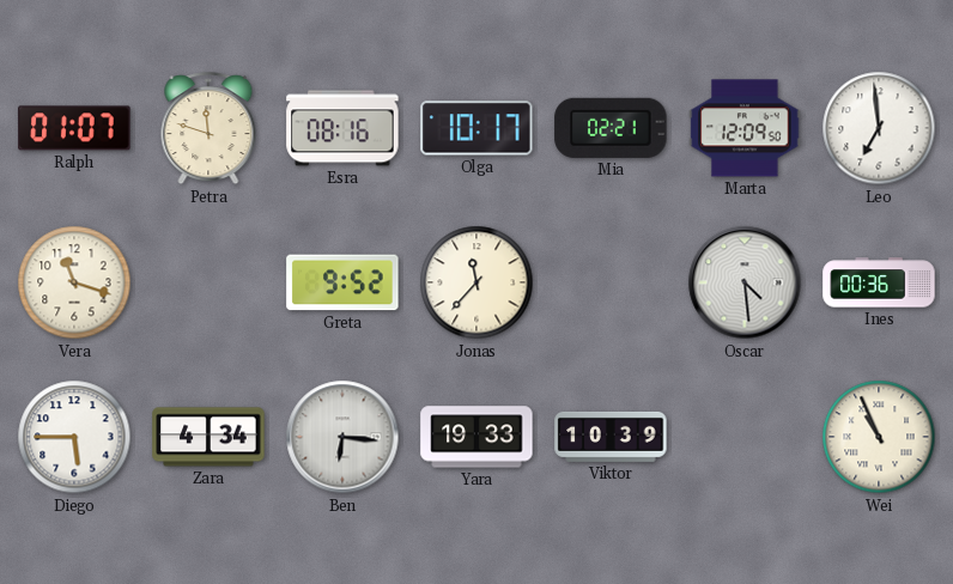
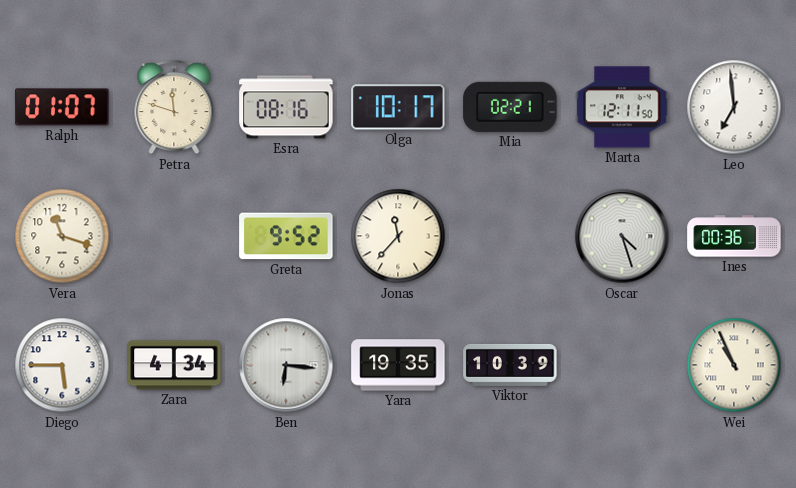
Marta: 12:09 -> 12:11
Oscar: 4:29 -> 4:27
Yara: 19:33 -> 19:35
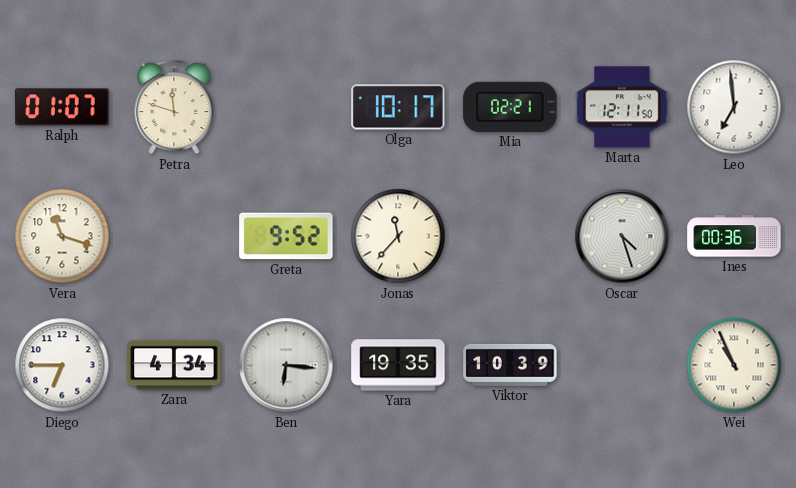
Esra: 08:16 -> none
Diego: 5:45 -> 6:45
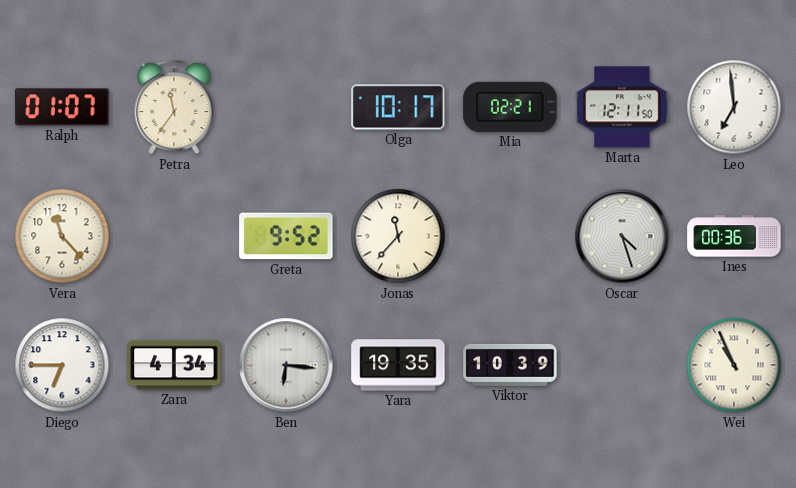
Petra: 11:48 -> 11:36
Vera: 11:18 -> 11:23
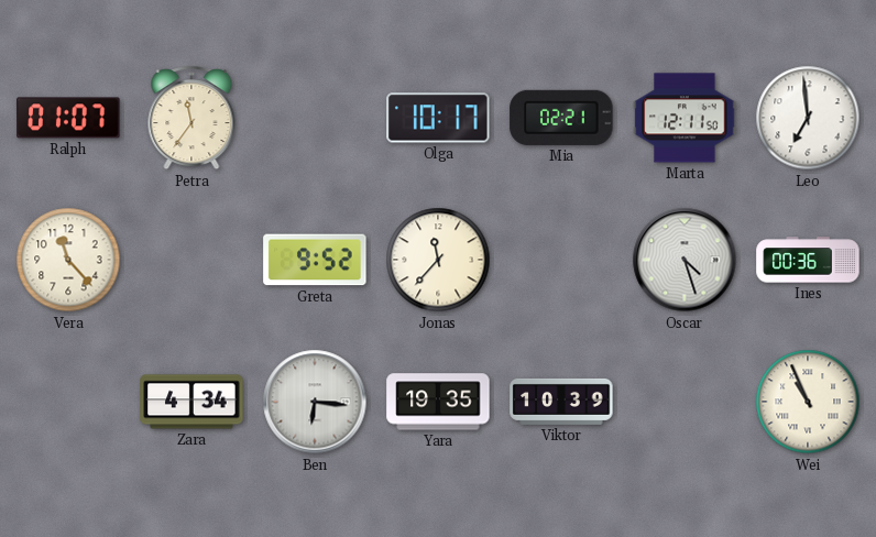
Diego: 6:45 -> none
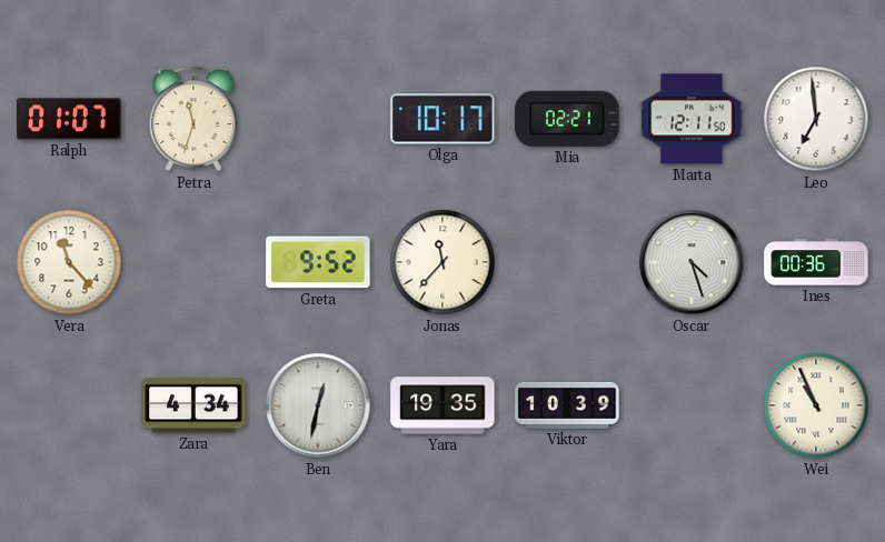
Petra: 11:36 -> 11:33
Ben: 6:16 -> 12:32
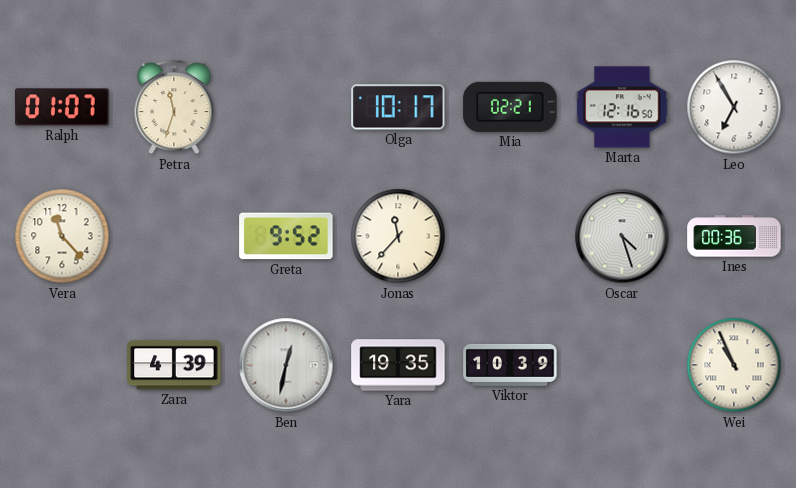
Marta: 12:11 -> 12:16
Leo: 6:59 -> 6:55
Zara: 4:34 -> 4:39
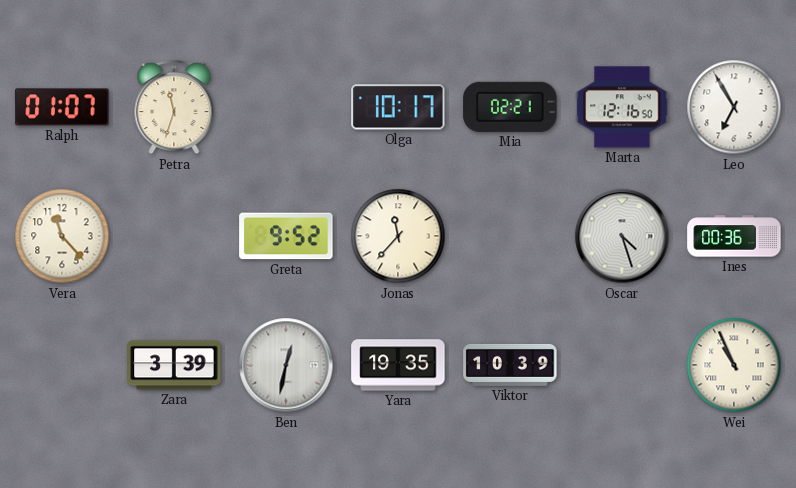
Zara: 4:39 -> 3:39
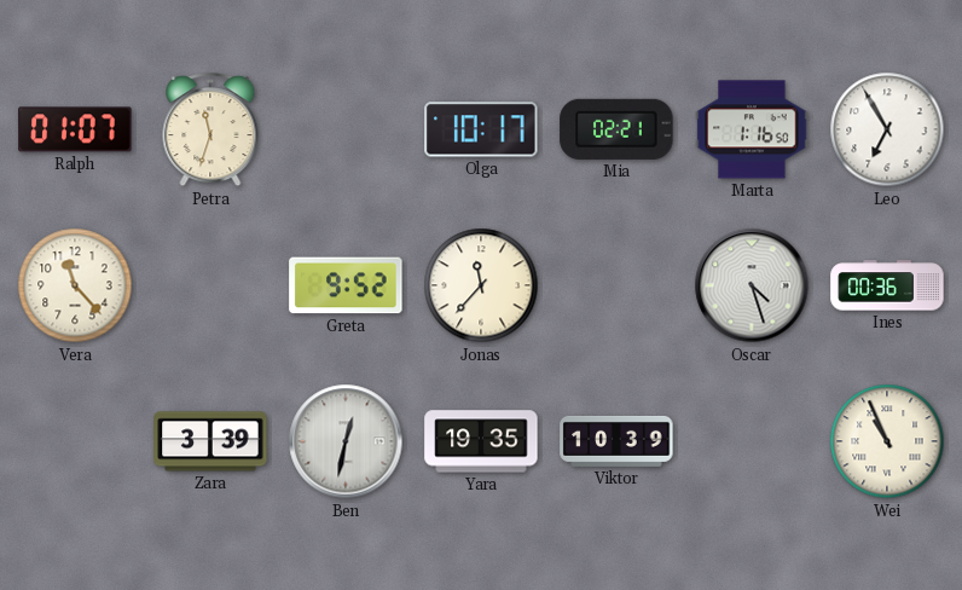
Marta: 12:16 -> 1:16
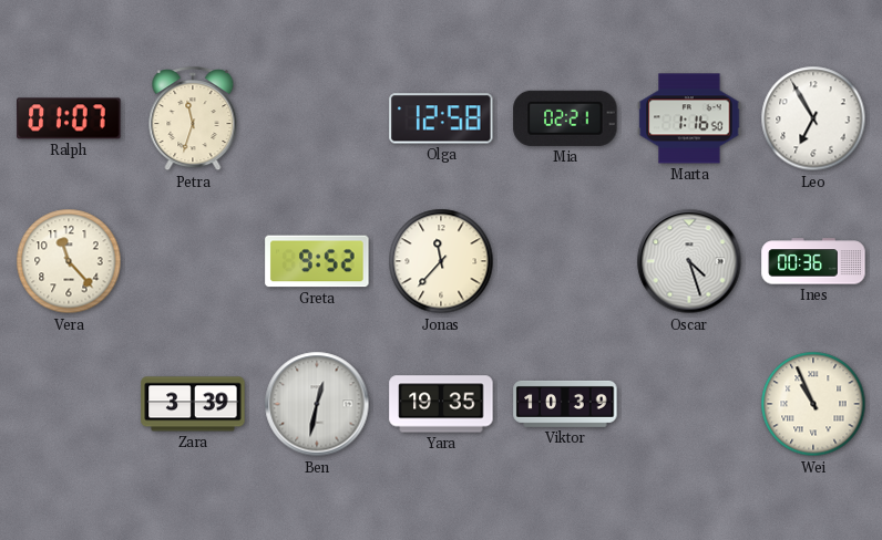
Olga: 10:17 -> 12:58
